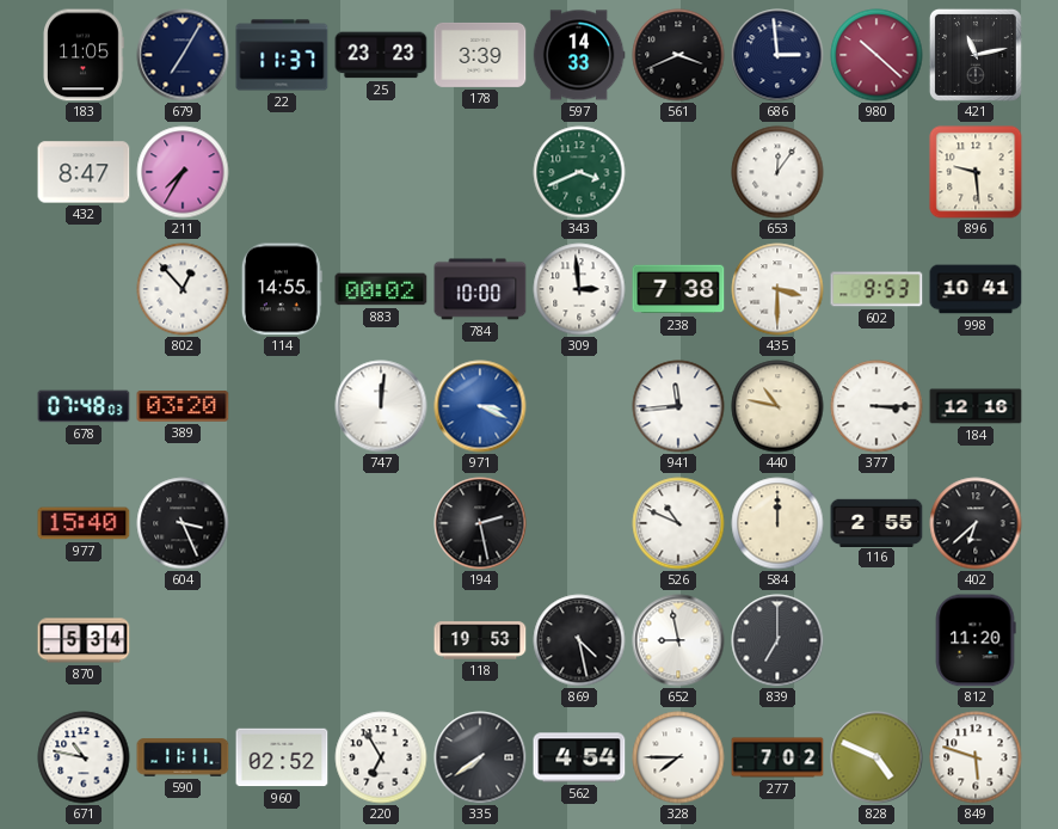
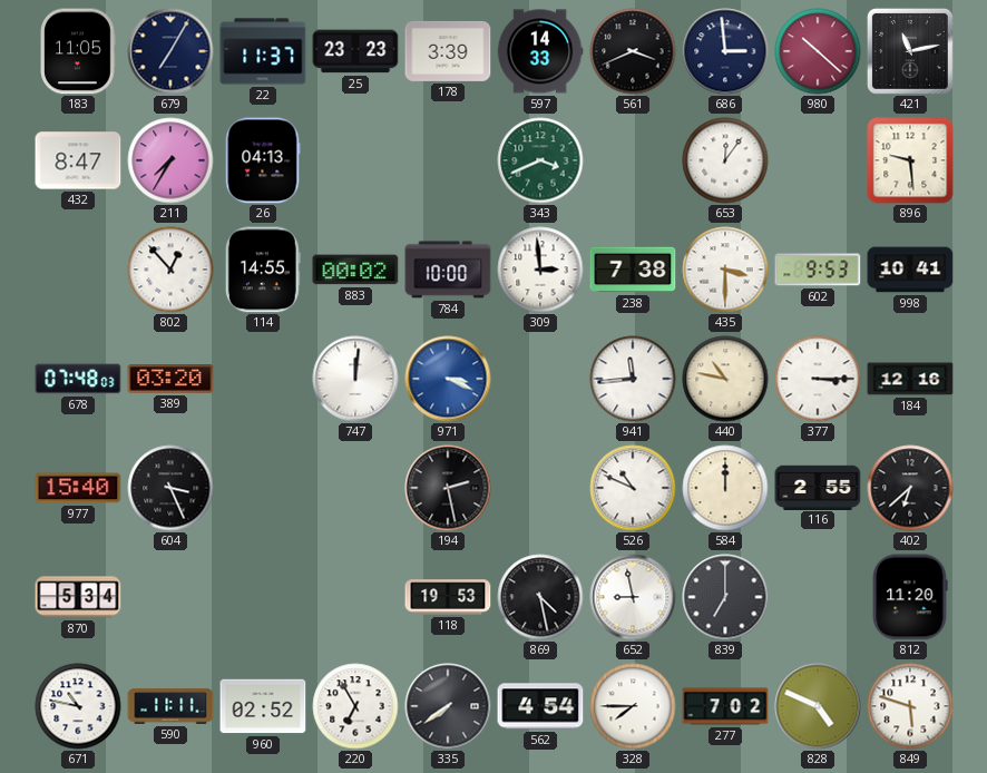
26: none -> 04:13
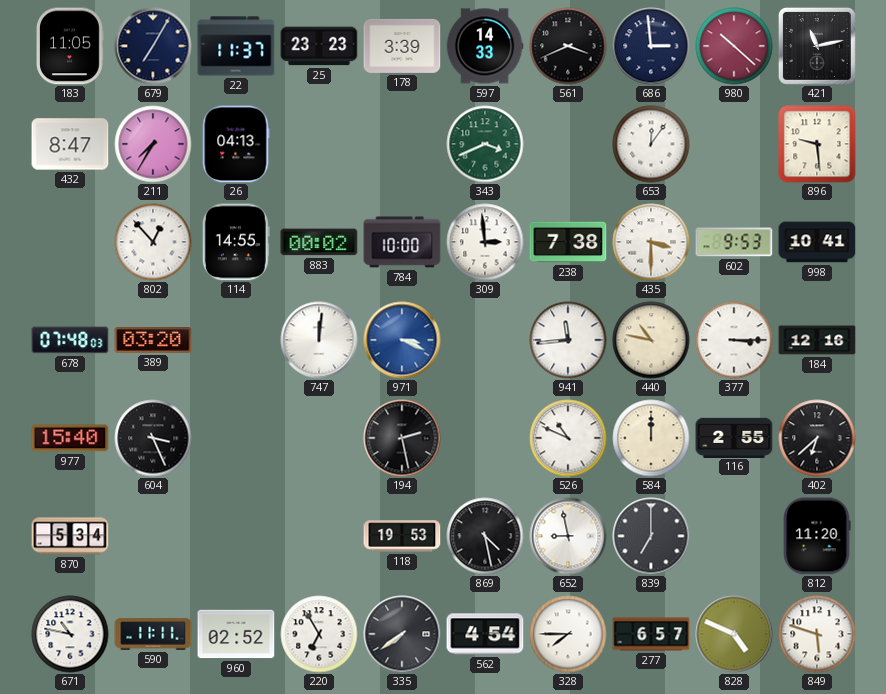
277: 7:02 -> 6:57
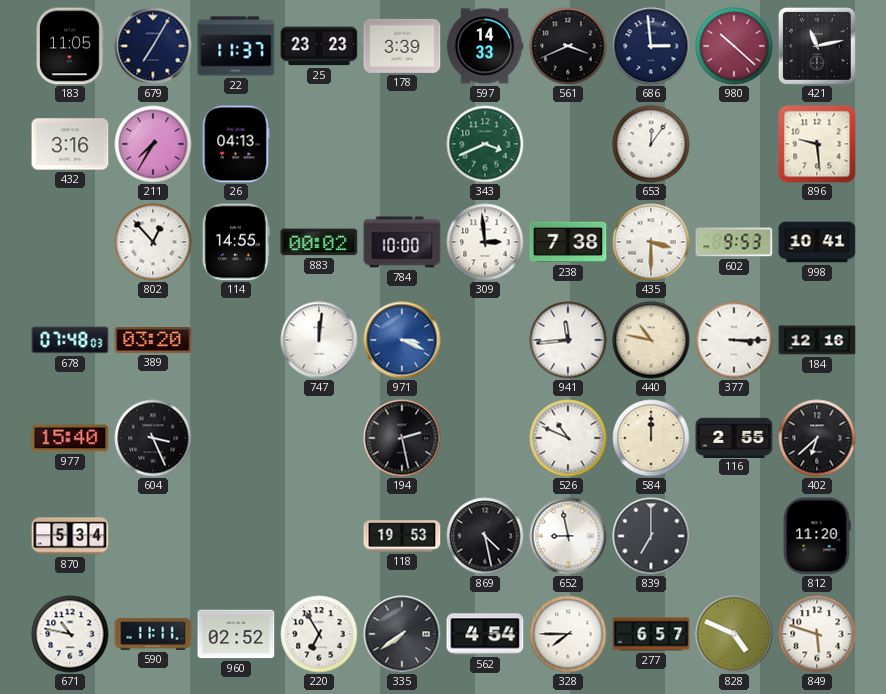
432: 8:47 -> 3:16
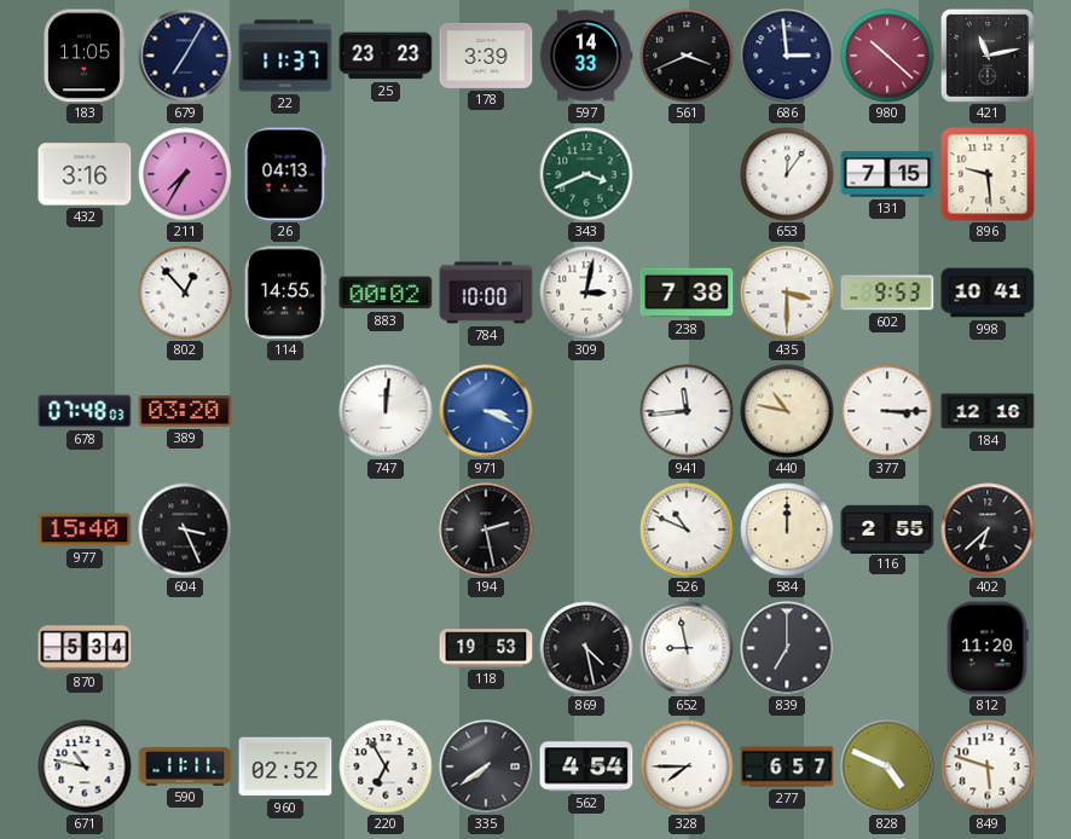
131: none -> 7:15
309: 2:59 -> 3:02
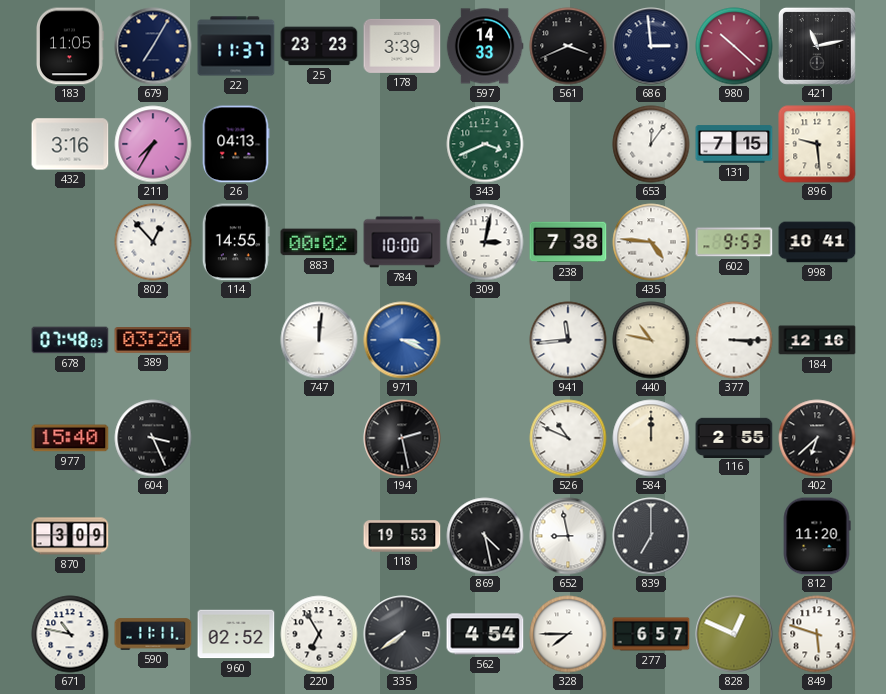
435: 3:30 -> 4:46
870: 5:34 -> 3:09
828: 4:49 -> 12:49
